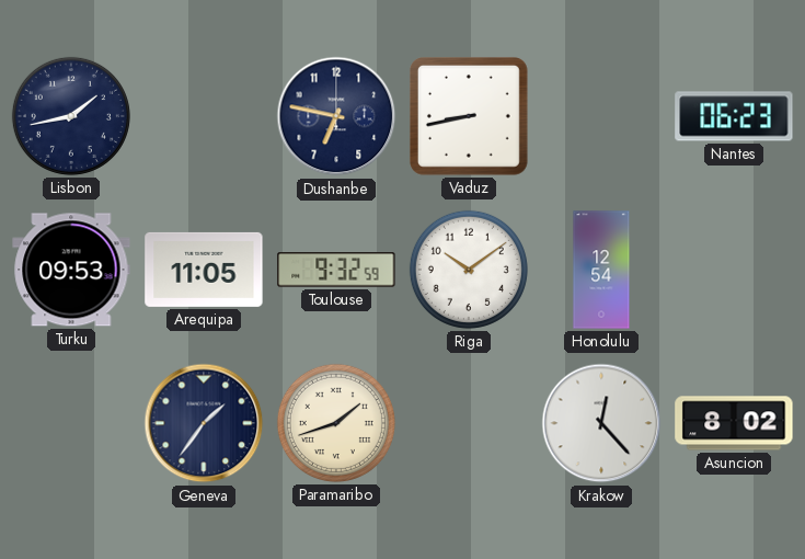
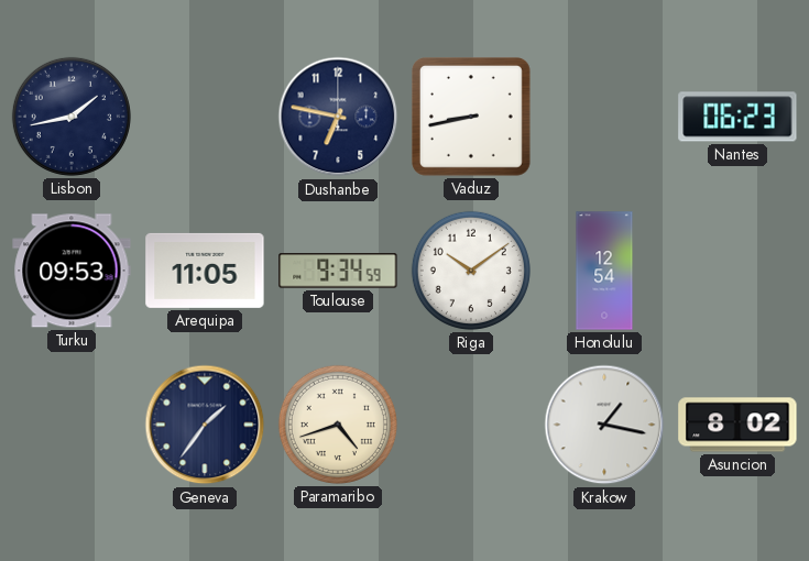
Toulouse: 9:32 -> 9:34
Paramaribo: 1:42 -> 4:42
Krakow: 12:23 -> 1:17
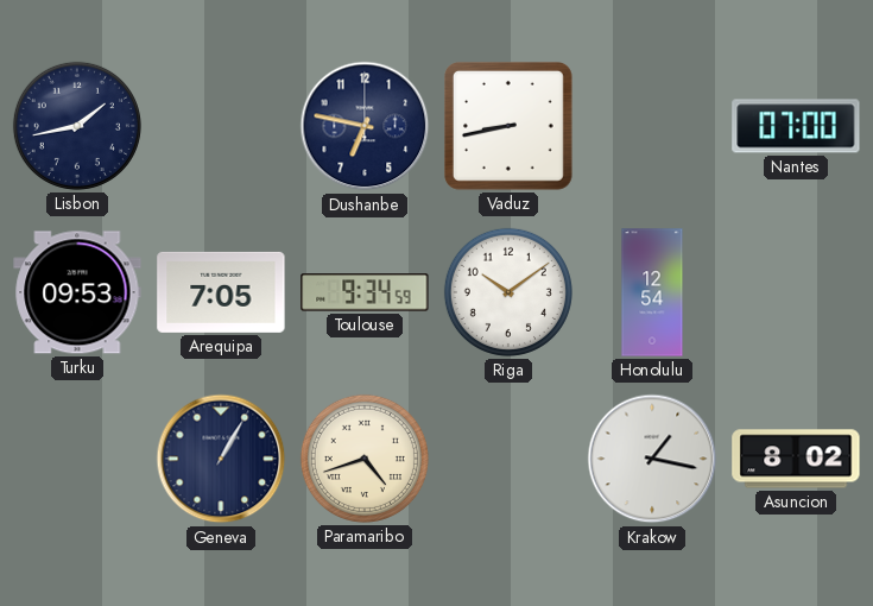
Nantes: 06:23 -> 07:00
Arequipa: 11:05 -> 7:05
Geneva: 1:36 -> 1:05
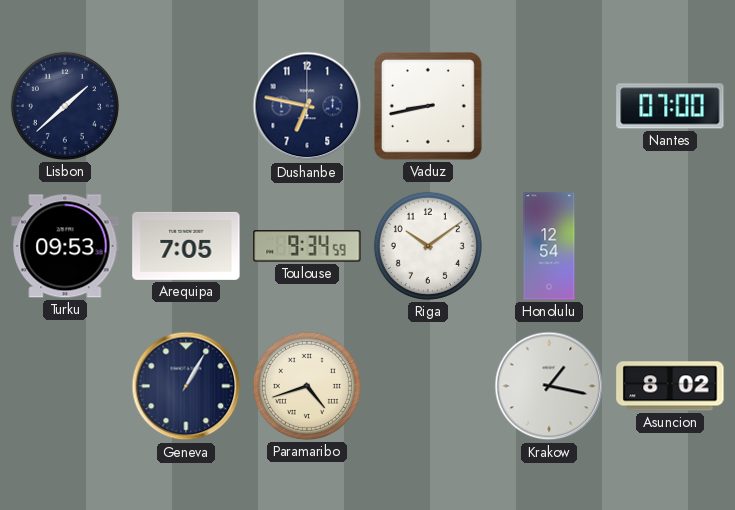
Lisbon: 1:43 -> 1:38
